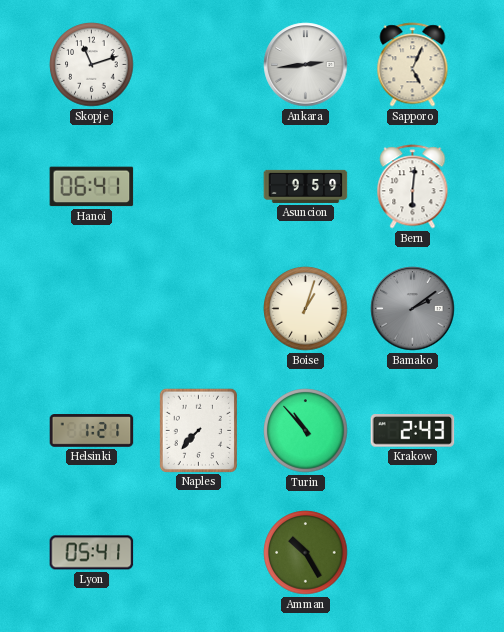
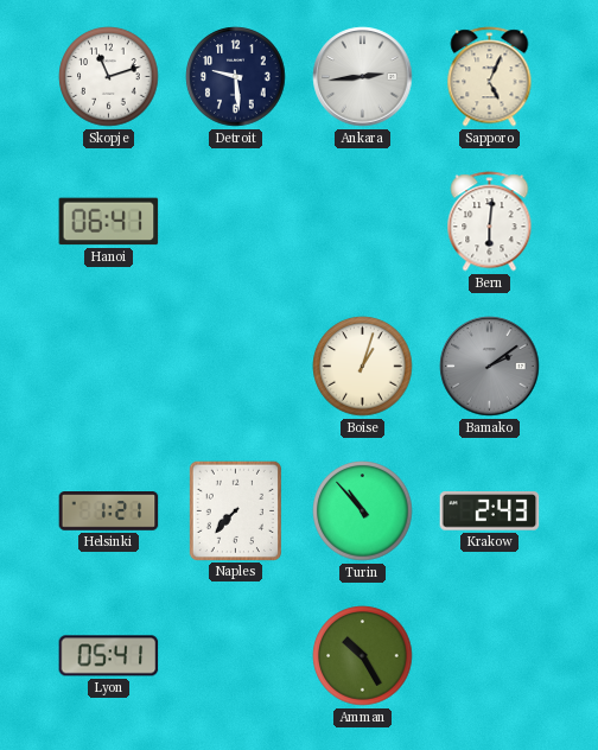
Detroit: none -> 9:29
Asuncion: 9:59 -> none
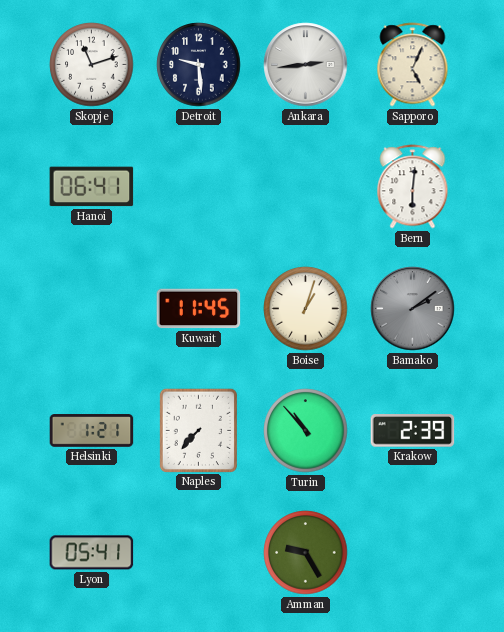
Kuwait: none -> 11:45
Krakow: 2:43 -> 2:39
Amman: 10:25 -> 9:25
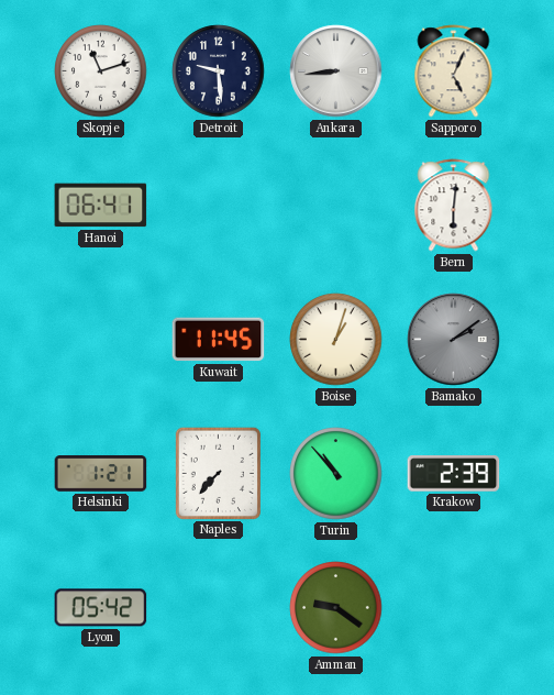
Ankara: 2:44 -> 8:44
Lyon: 05:41 -> 05:42
Amman: 9:25 -> 9:21
